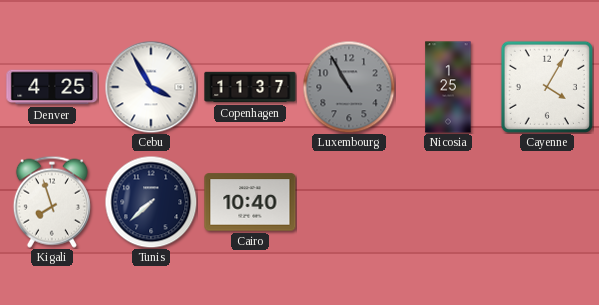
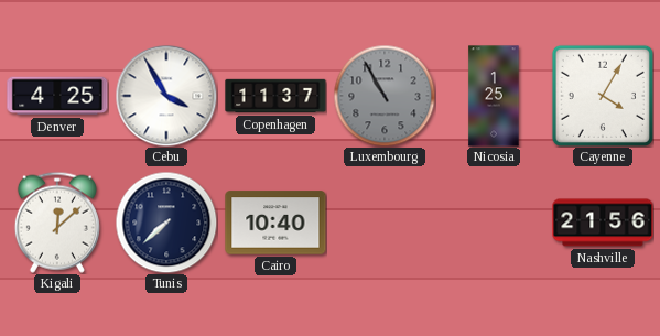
Kigali: 7:57 -> 12:08
Nashville: none -> 21:56
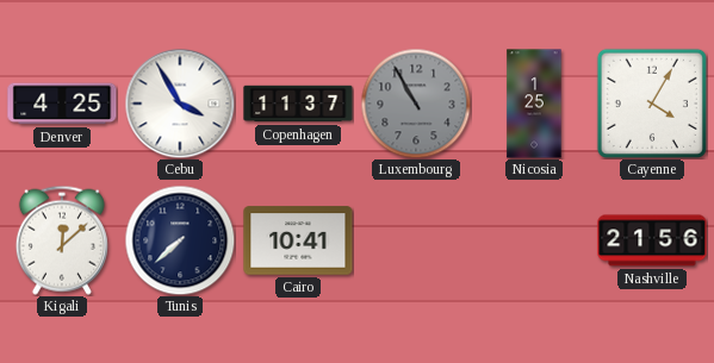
Cairo: 10:40 -> 10:41
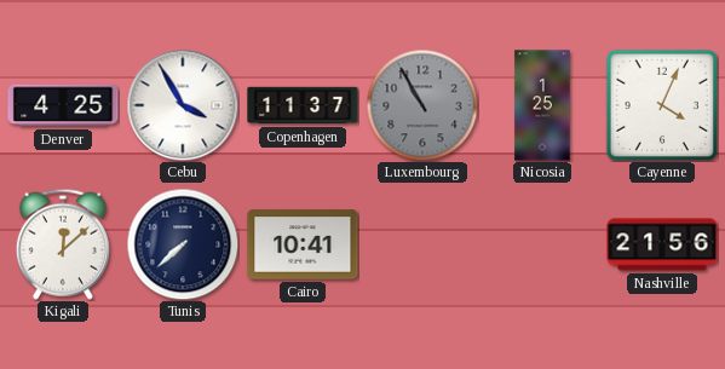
Cayenne: 4:05 -> 4:04
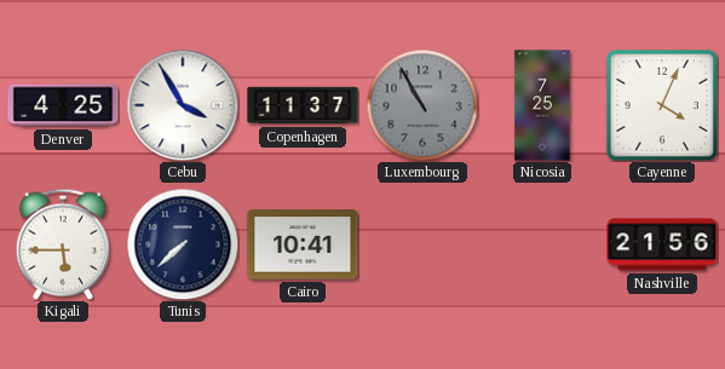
Nicosia: 1:25 -> 7:25
Kigali: 12:08 -> 5:45
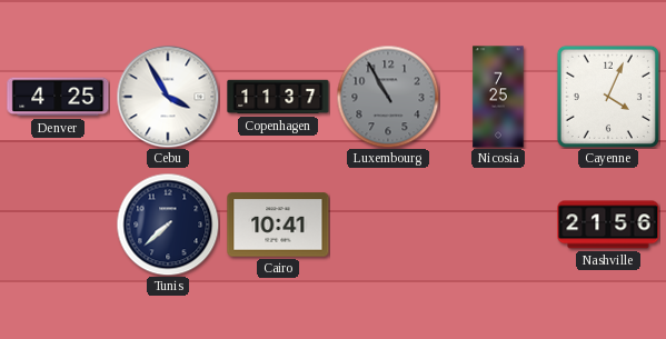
Kigali: 5:45 -> none
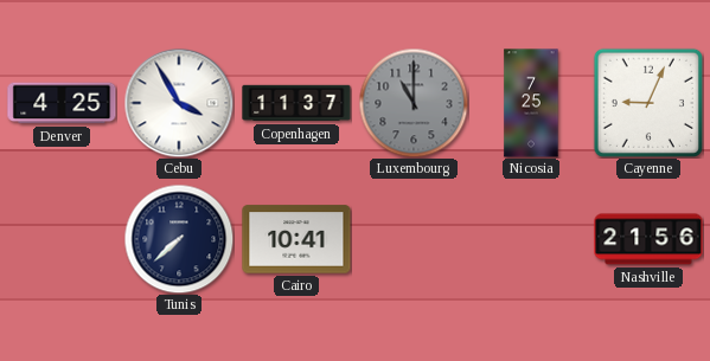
Luxembourg: 10:55 -> 11:00
Cayenne: 4:04 -> 9:04
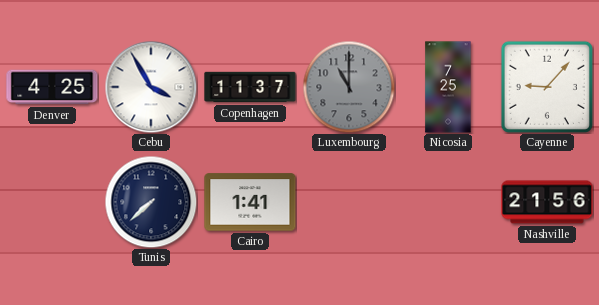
Cayenne: 9:04 -> 9:07
Cairo: 10:41 -> 1:41
